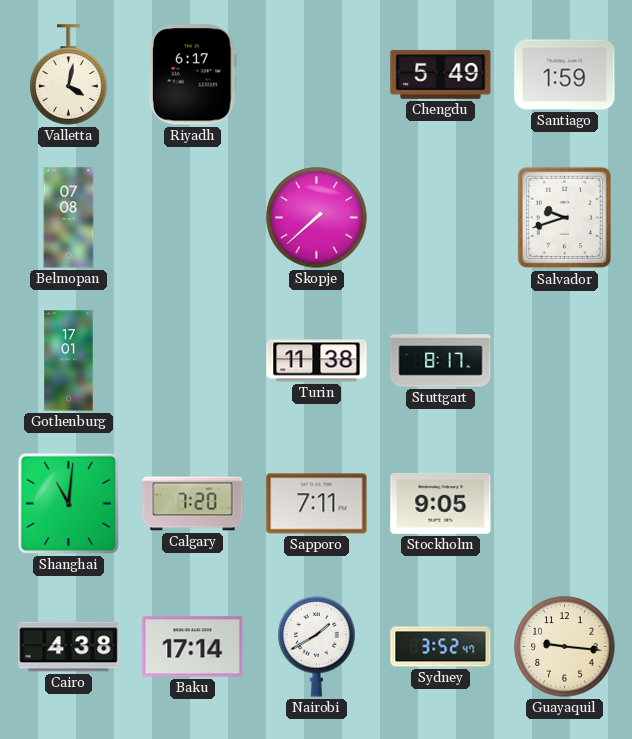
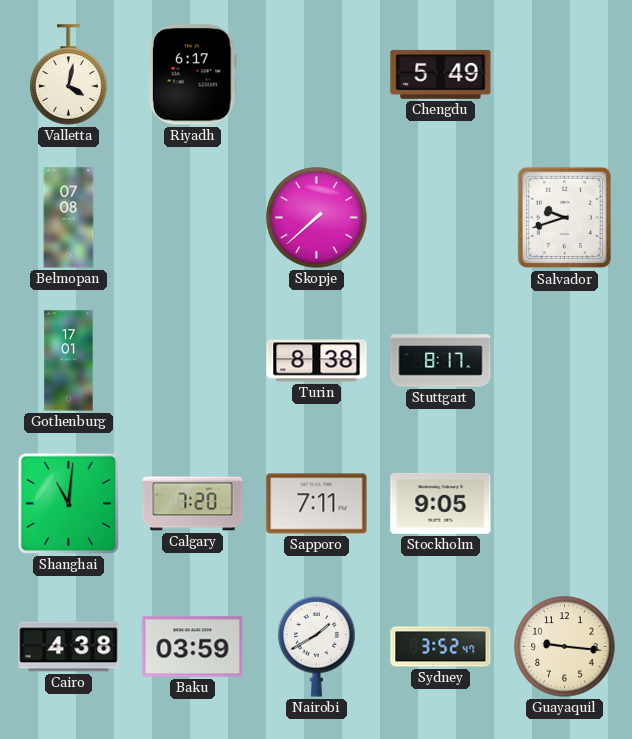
Santiago: 1:59 -> none
Turin: 11:38 -> 8:38
Baku: 17:14 -> 03:59
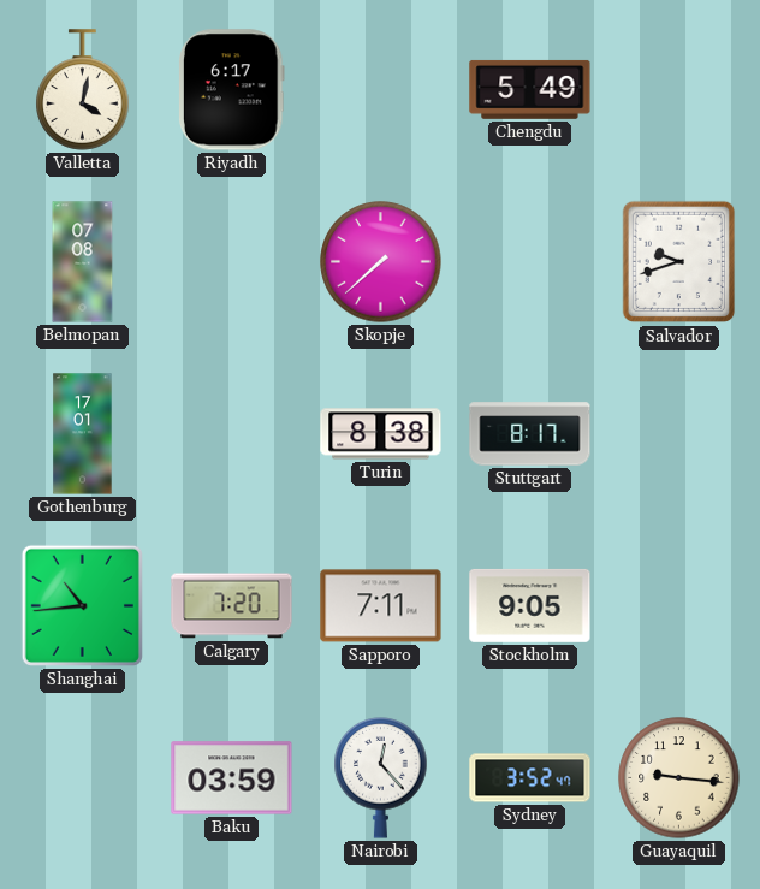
Shanghai: 11:01 -> 10:44
Cairo: 4:38 -> none
Nairobi: 1:40 -> 12:23
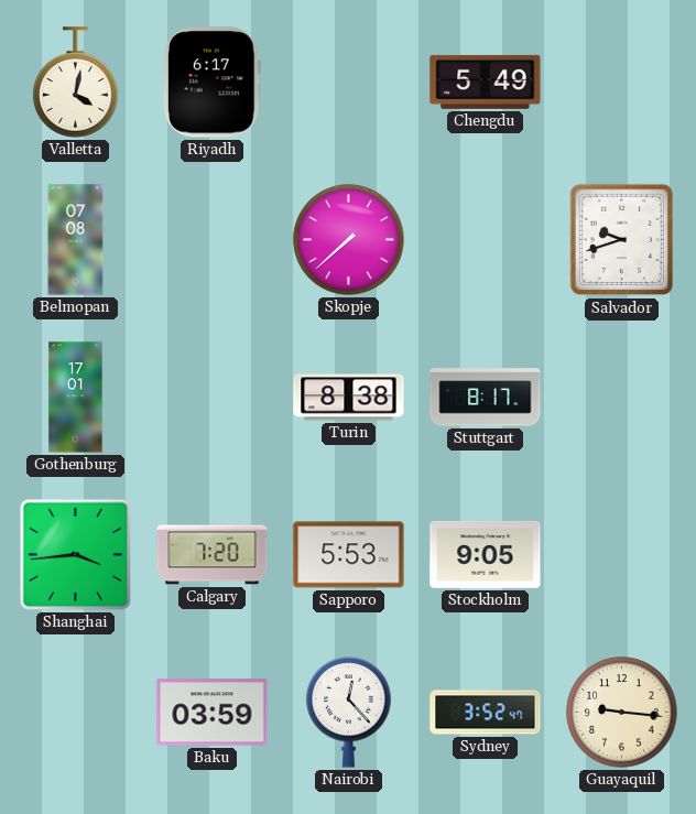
Shanghai: 10:44 -> 3:44
Sapporo: 7:11 -> 5:53
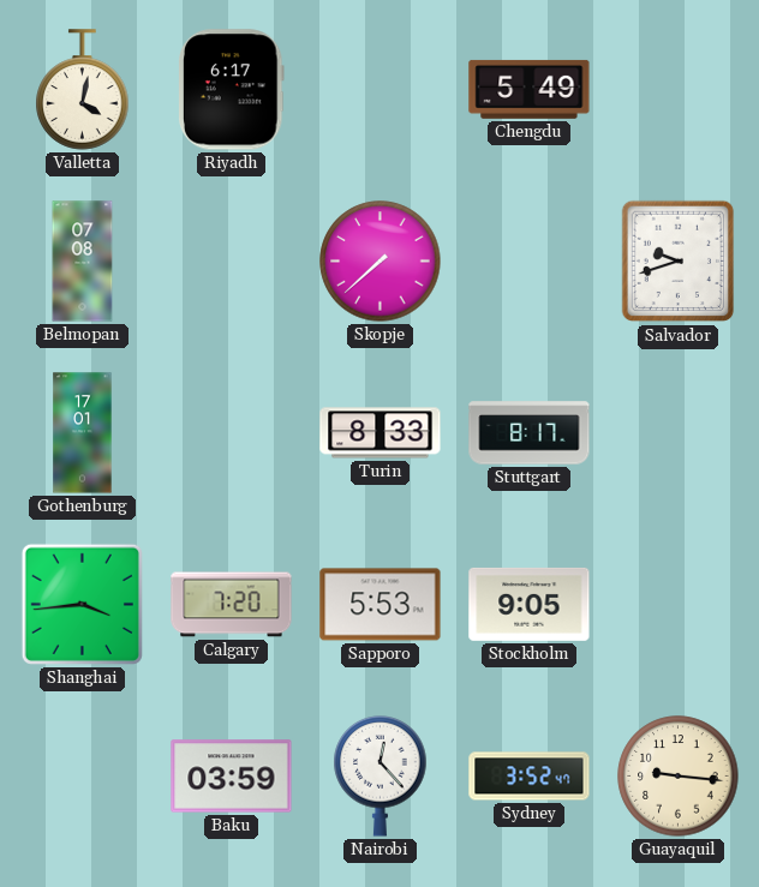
Turin: 8:38 -> 8:33
